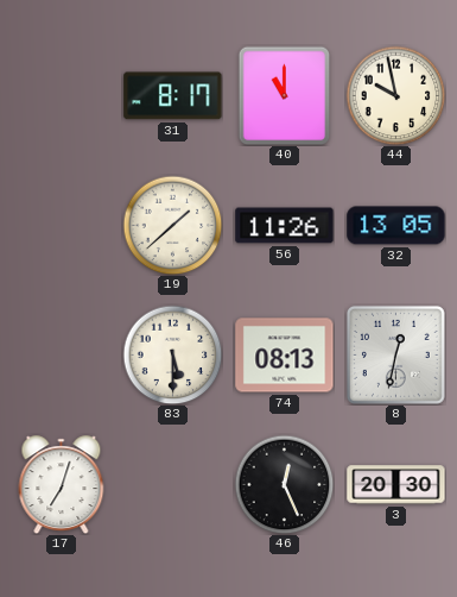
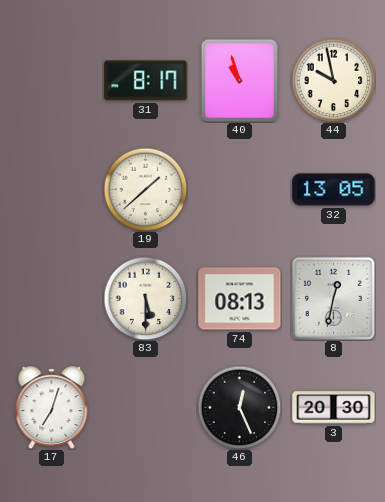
40: 11:00 -> 10:57
56: 11:26 -> none
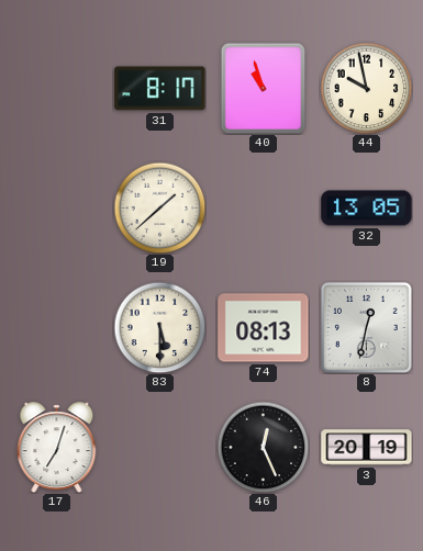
3: 20:30 -> 20:19
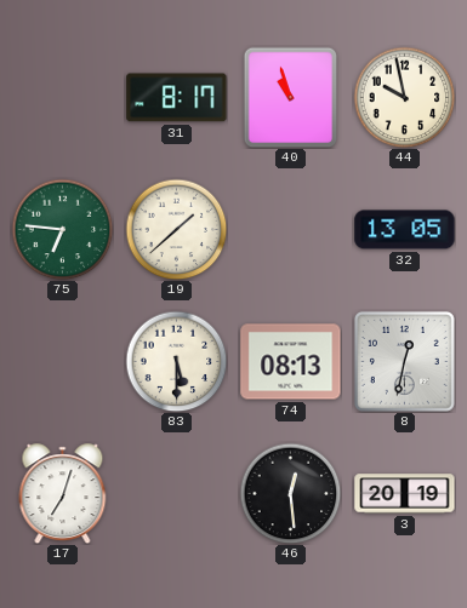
75: none -> 6:46
46: 12:26 -> 12:29
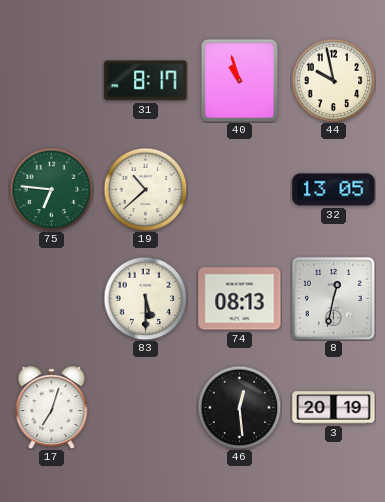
19: 1:38 -> 10:38
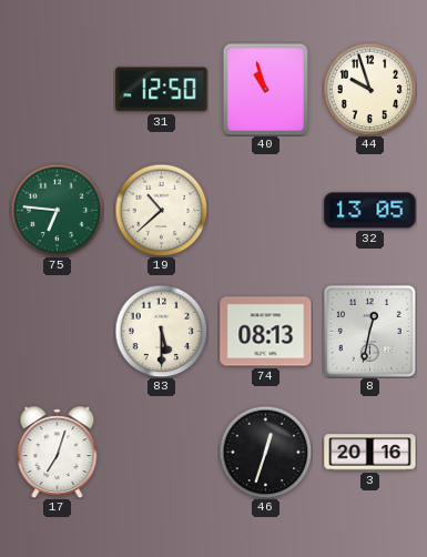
31: 8:17 -> 12:50
44: 9:58 -> 9:57
46: 12:29 -> 12:33
3: 20:19 -> 20:16
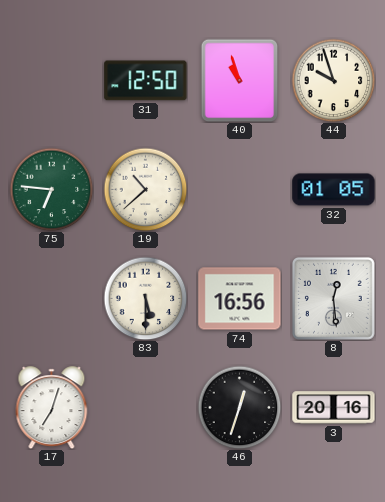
32: 13:05 -> 01:05
74: 08:13 -> 16:56
8: 12:32 -> 12:29
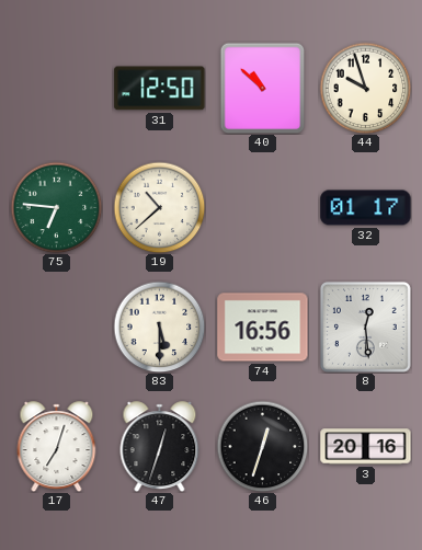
40: 10:57 -> 10:52
32: 01:05 -> 01:17
47: none -> 12:33
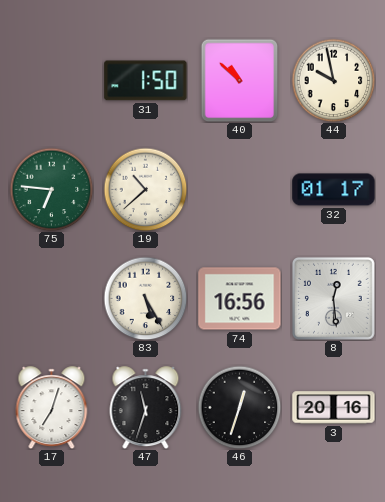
31: 12:50 -> 1:50
44: 9:57 -> 9:58
83: 5:30 -> 5:25
47: 12:33 -> 11:33
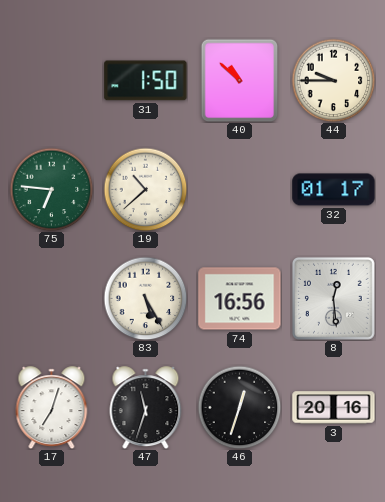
44: 9:58 -> 9:45
